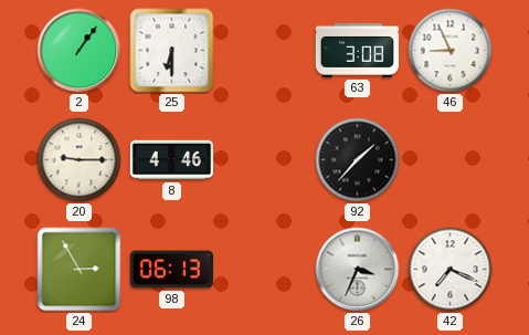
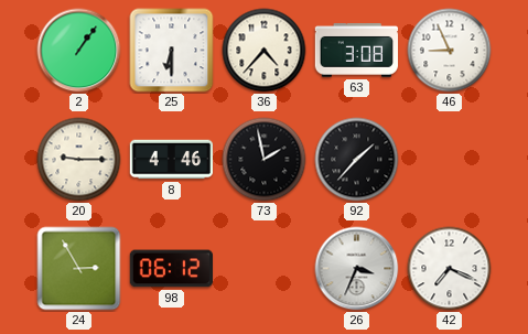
36: none -> 4:37
73: none -> 1:58
98: 06:13 -> 06:12
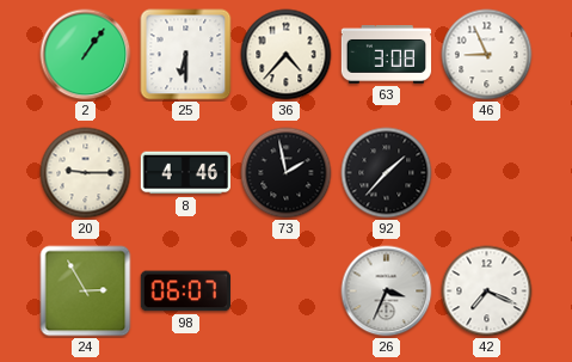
98: 06:12 -> 06:07
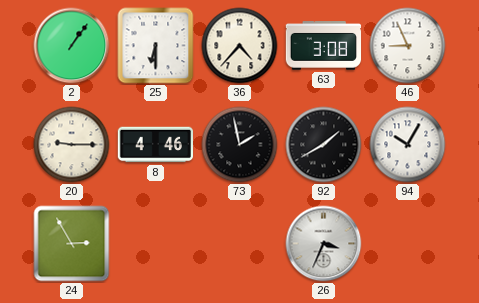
92: 1:37 -> 1:40
94: none -> 10:05
98: 06:07 -> none
42: 7:19 -> none
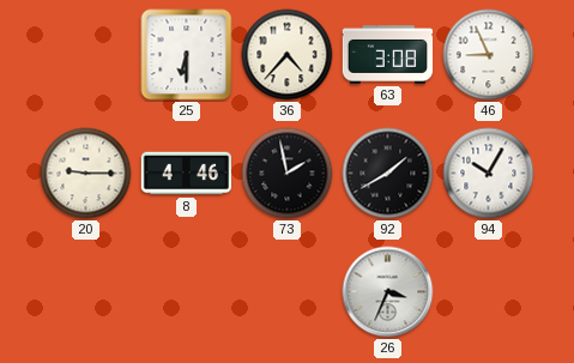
2: 1:06 -> none
24: 2:55 -> none
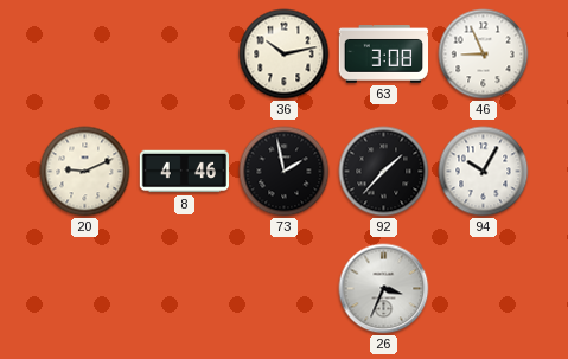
25: 6:30 -> none
36: 4:37 -> 10:13
20: 9:15 -> 9:11
92: 1:40 -> 1:37
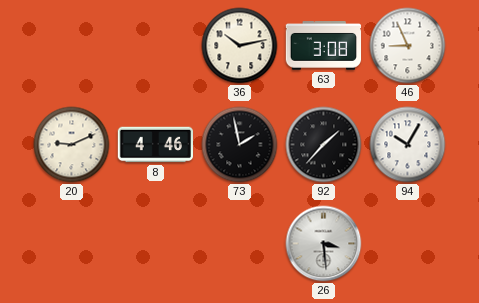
26: 3:34 -> 3:29
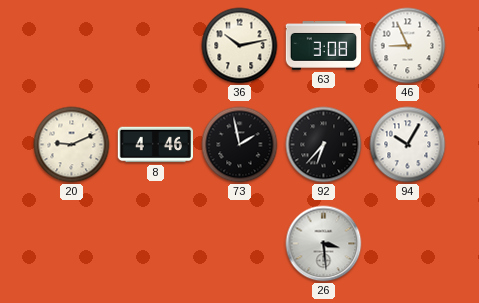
92: 1:37 -> 6:37
